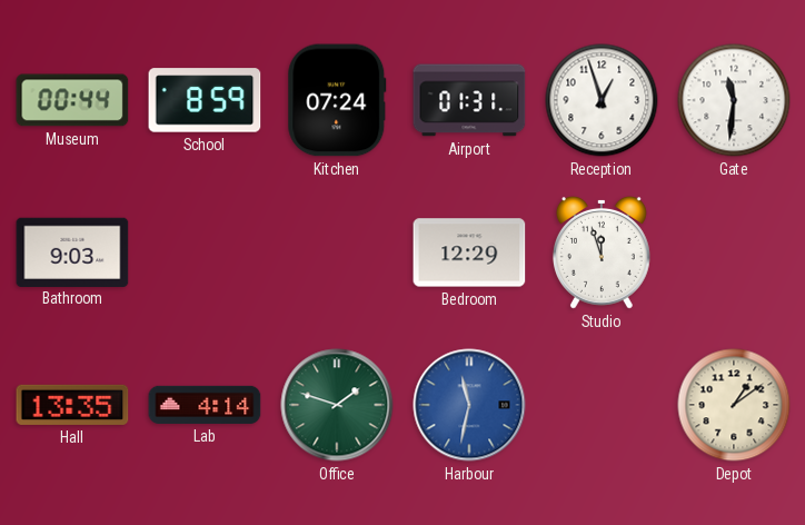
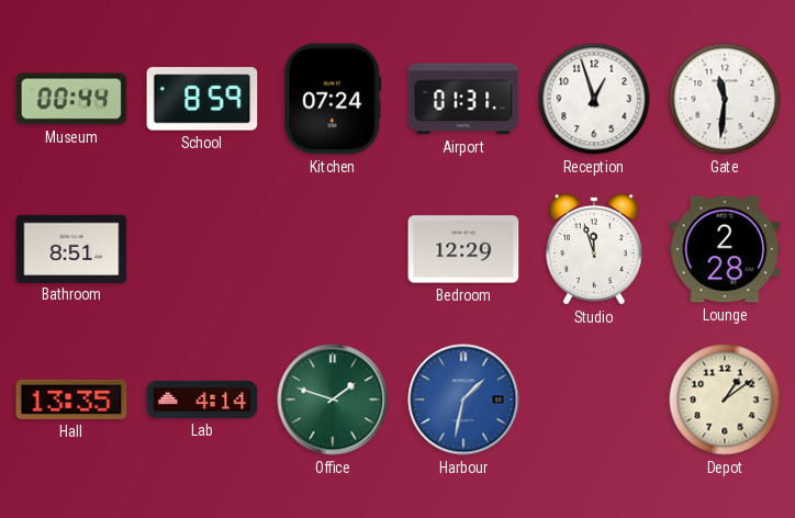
Bathroom: 9:03 -> 8:51
Lounge: none -> 2:28
Harbour: 11:32 -> 1:32
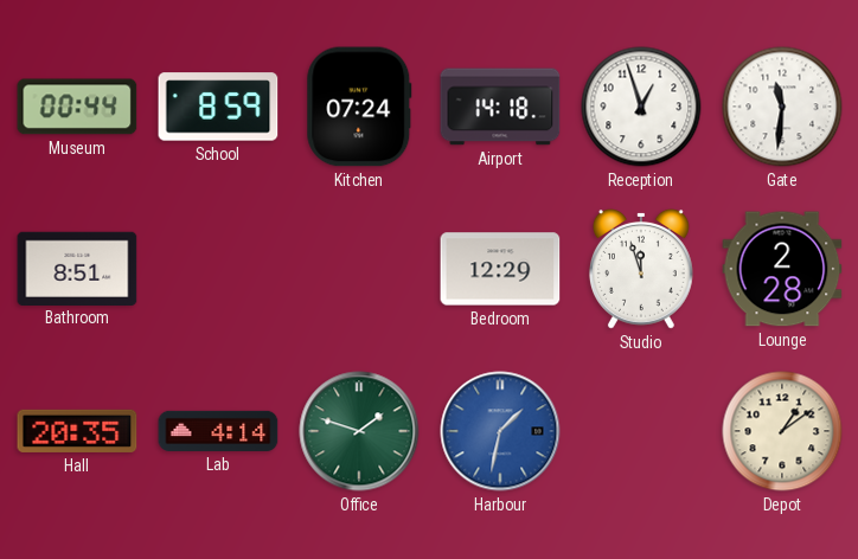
Airport: 01:31 -> 14:18
Hall: 13:35 -> 20:35
